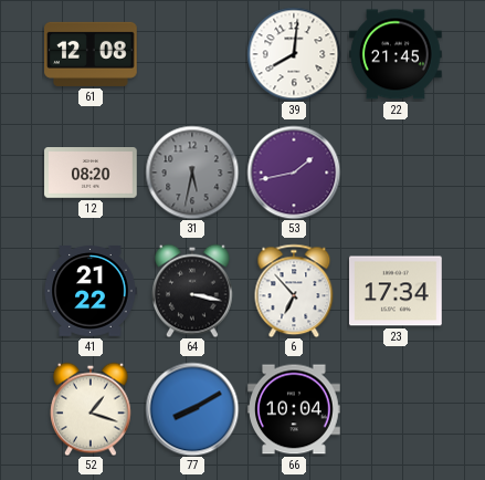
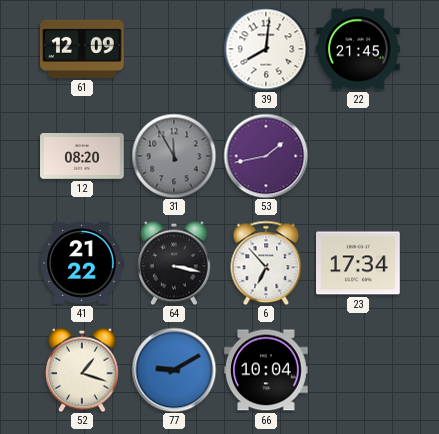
61: 12:08 -> 12:09
31: 5:32 -> 11:55
77: 8:10 -> 9:10
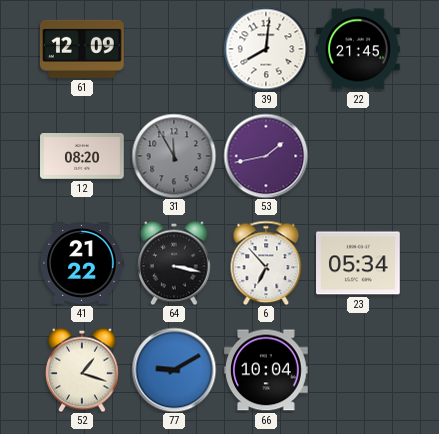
23: 17:34 -> 05:34
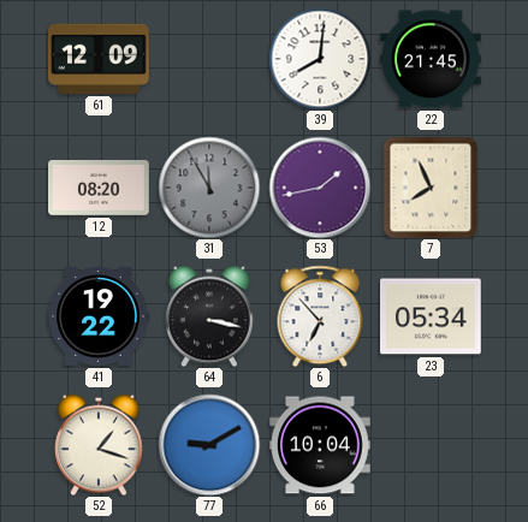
7: none -> 7:56
41: 21:22 -> 19:22
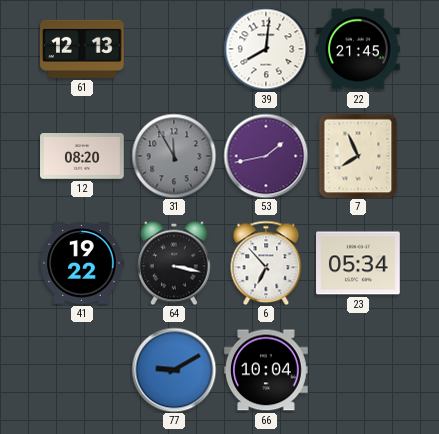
61: 12:09 -> 12:13
52: 1:18 -> none
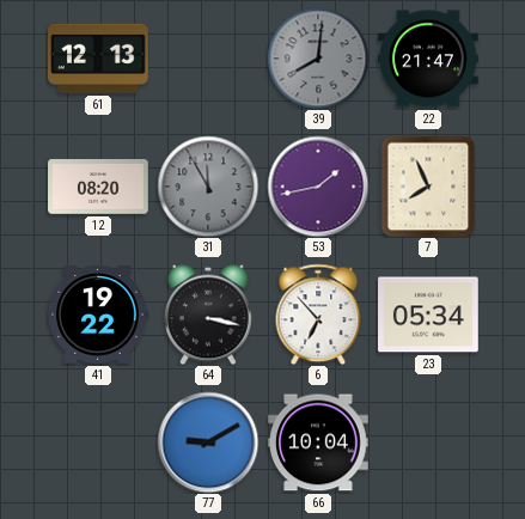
39 dial: white -> grey
22: 21:45 -> 21:47
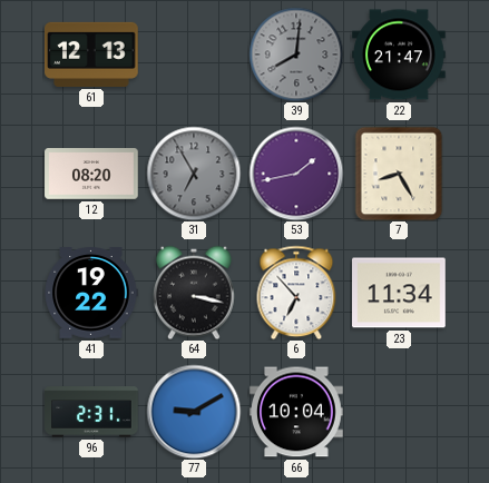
31: 11:55 -> 6:55
7: 7:56 -> 8:25
23: 05:34 -> 11:34
96: none -> 2:31
